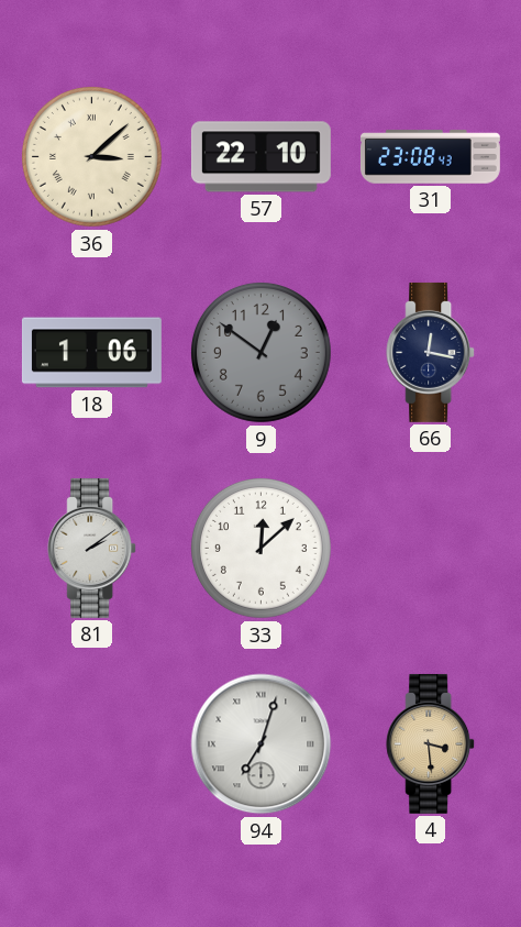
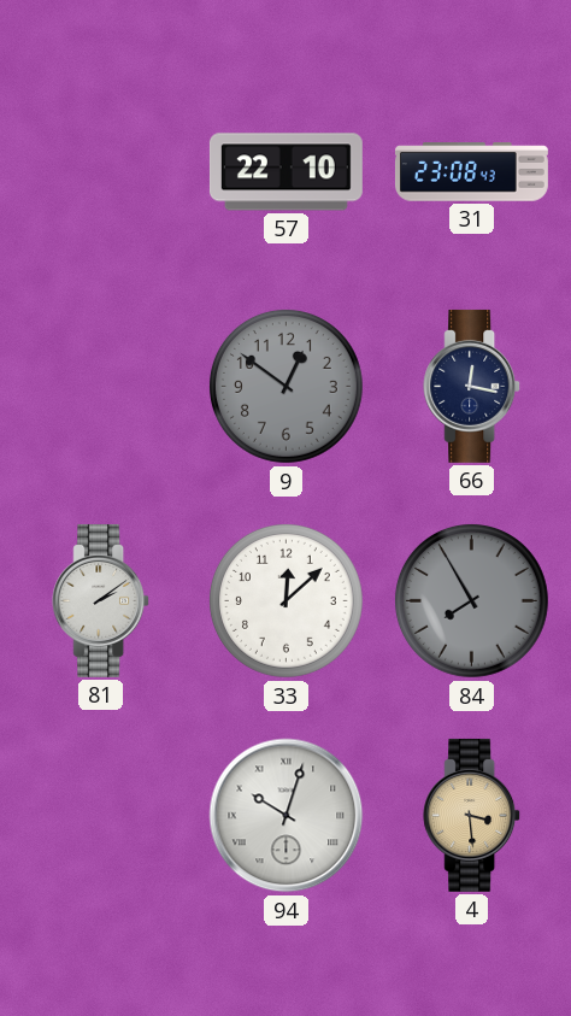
36: 3:08 -> none
18: 1:06 -> none
84: none -> 7:55
94: 7:03 -> 10:03
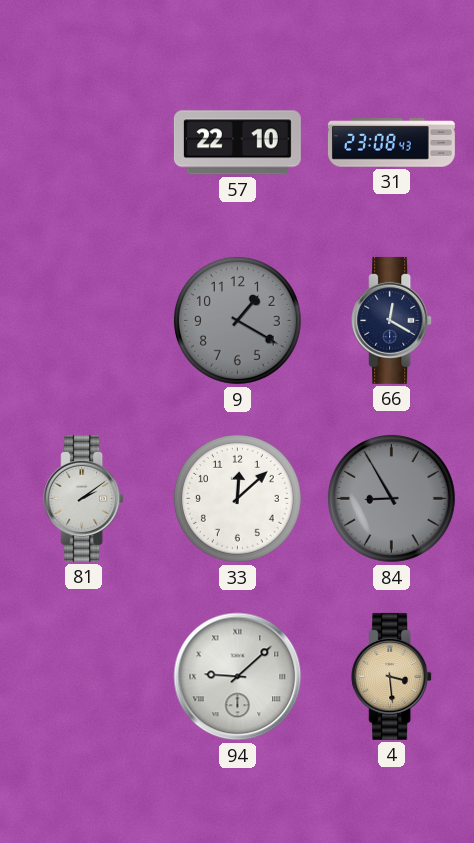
9: 12:51 -> 1:20
66: 12:17 -> 12:20
84: 7:55 -> 8:55
94: 10:03 -> 9:08
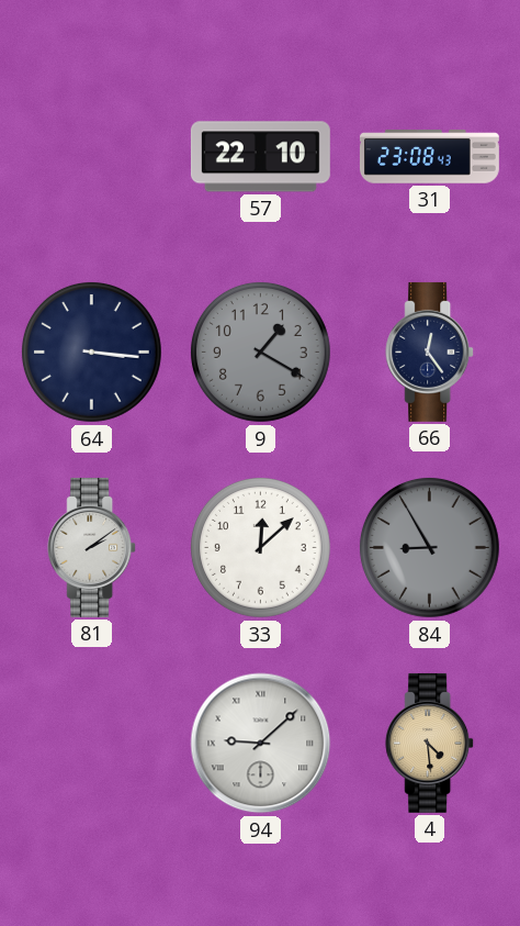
64: none -> 3:16
66: 12:20 -> 12:24
4: 3:29 -> 4:29
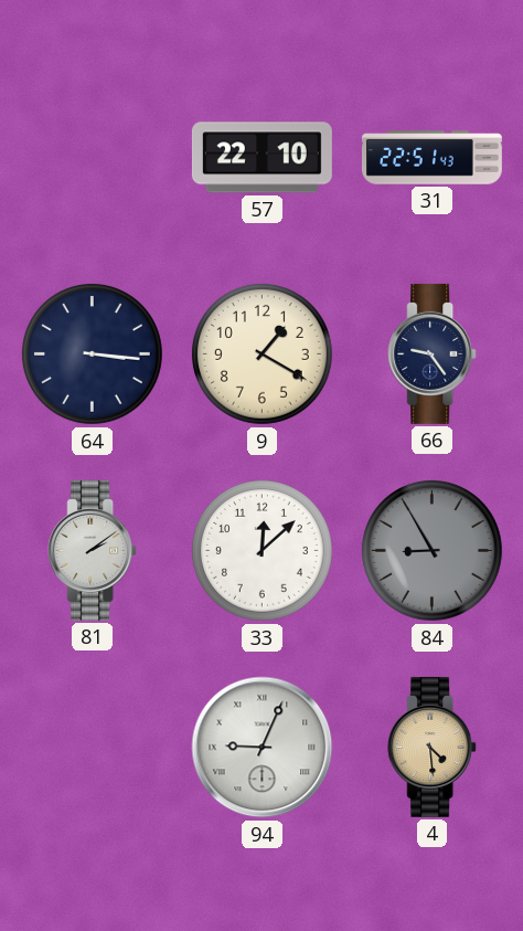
31: 23:08 -> 22:51
9 dial: grey -> cream
66: 12:24 -> 9:24
94: 9:08 -> 9:04
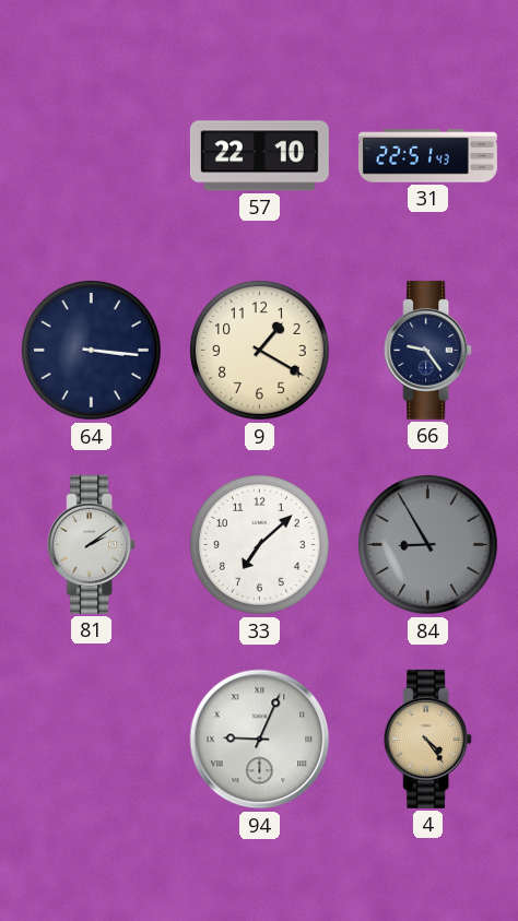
33: 12:08 -> 7:08
4: 4:29 -> 4:24
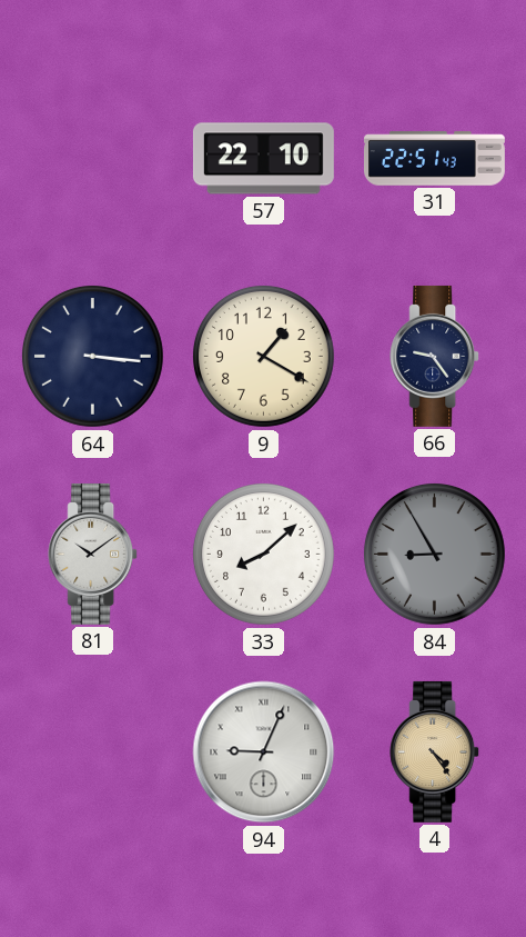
81: 2:09 -> 10:09
33: 7:08 -> 8:08
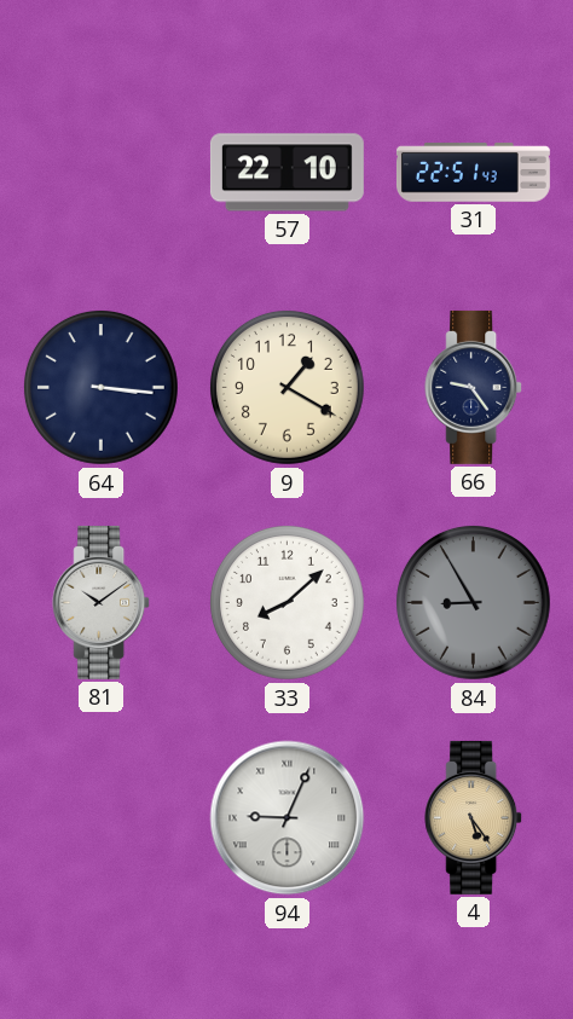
4: 4:24 -> 5:24
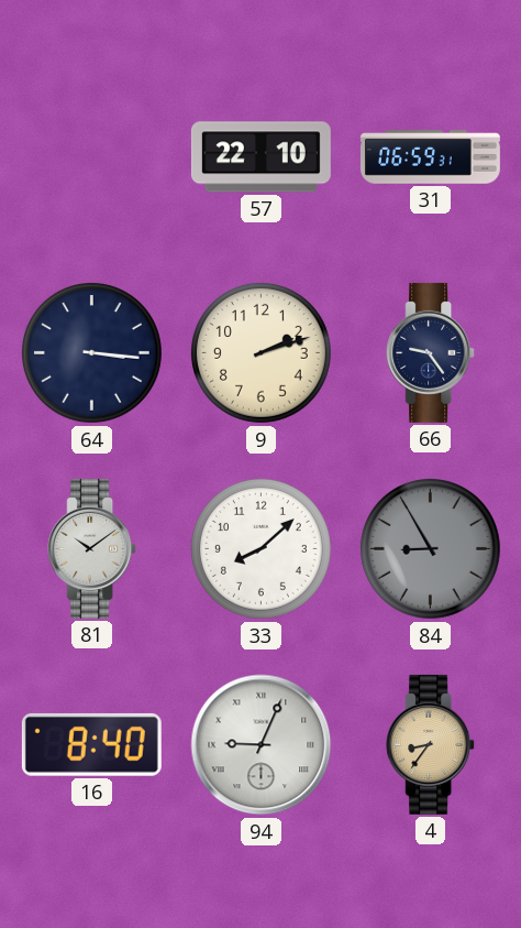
31: 22:51 -> 06:59
9: 1:20 -> 2:12
16: none -> 8:40
4: 5:24 -> 8:36
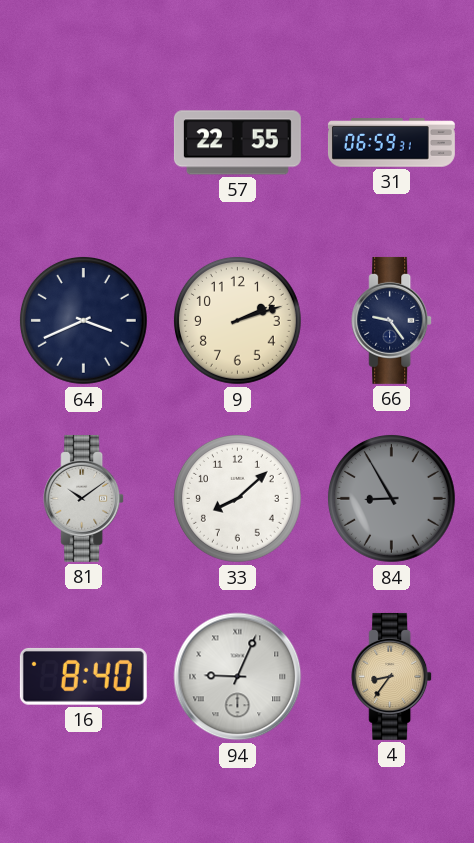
57: 22:10 -> 22:55
64: 3:16 -> 3:41
